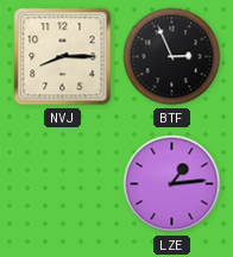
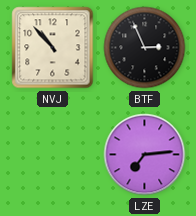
NVJ: 8:15 -> 10:53
LZE: 1:14 -> 7:14
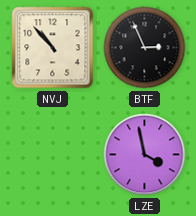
LZE: 7:14 -> 3:58
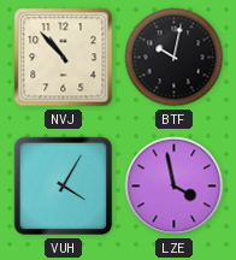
BTF: 2:56 -> 10:02
VUH: none -> 4:05
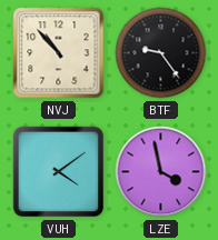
BTF: 10:02 -> 9:24
VUH: 4:05 -> 4:09
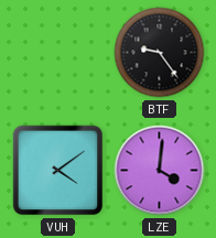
NVJ: 10:53 -> none
LZE: 3:58 -> 4:01
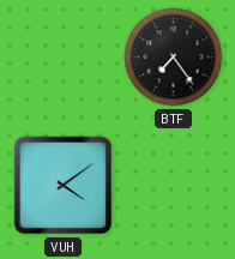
BTF: 9:24 -> 7:24
LZE: 4:01 -> none
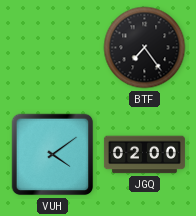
JGQ: none -> 02:00
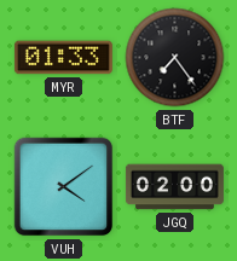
MYR: none -> 01:33
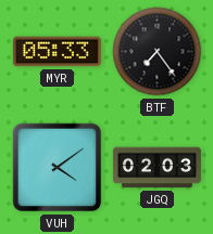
MYR: 01:33 -> 05:33
JGQ: 02:00 -> 02:03
